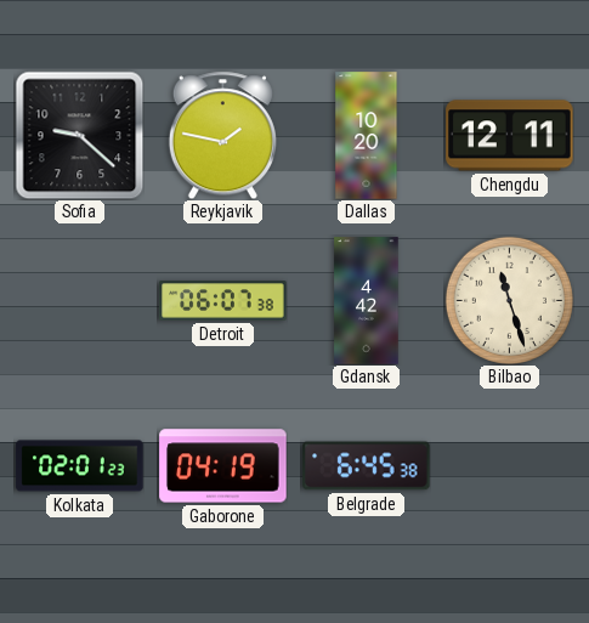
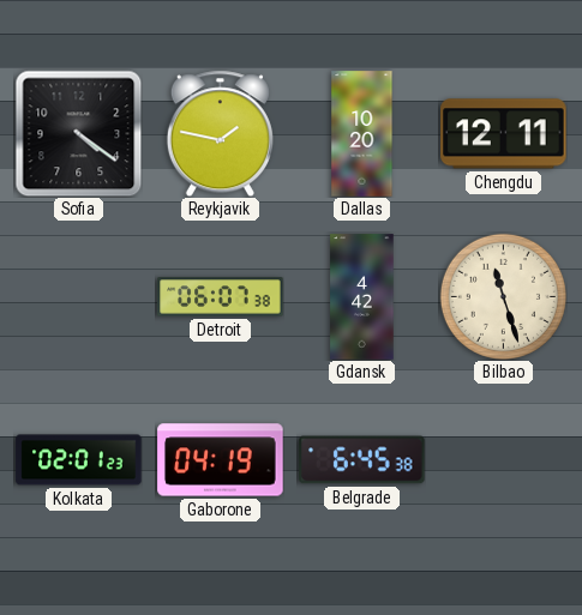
Sofia: 9:22 -> 4:21
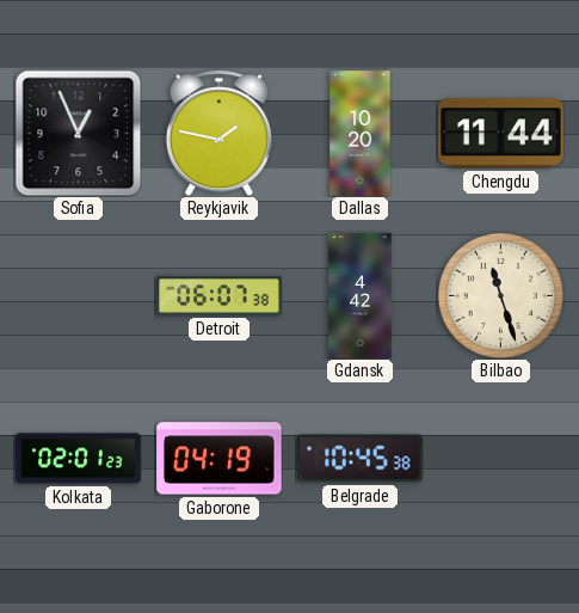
Sofia: 4:21 -> 12:56
Chengdu: 12:11 -> 11:44
Belgrade: 6:45 -> 10:45
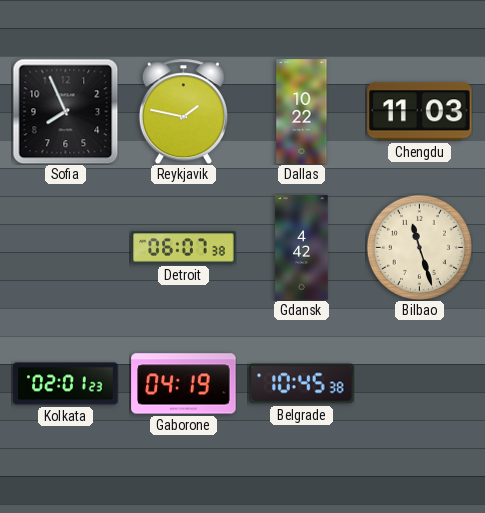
Sofia: 12:56 -> 7:56
Dallas: 10:20 -> 10:22
Chengdu: 11:44 -> 11:03
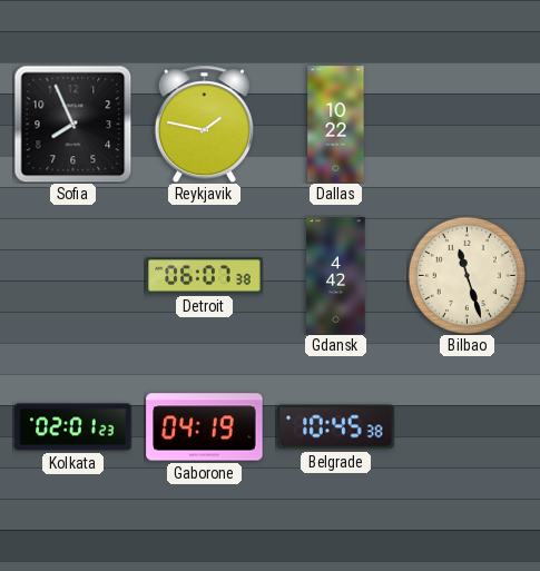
Chengdu: 11:03 -> none
